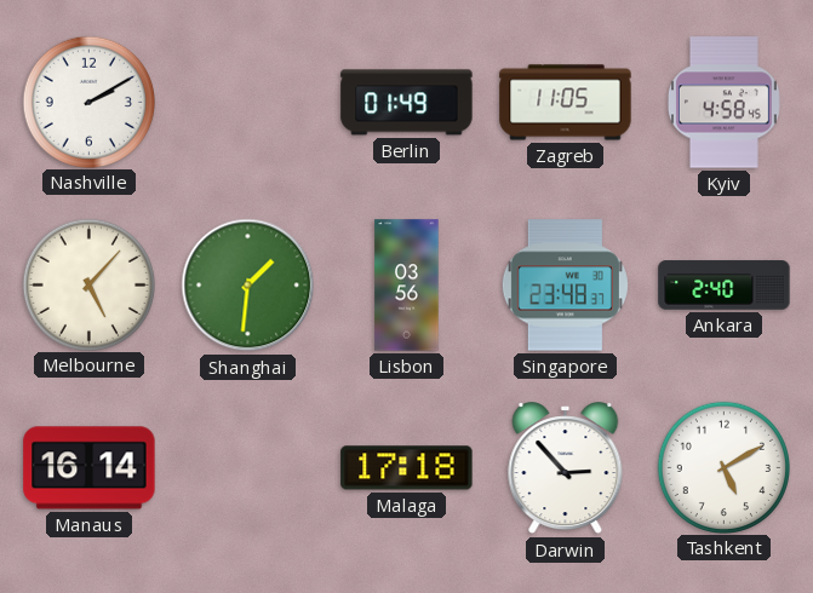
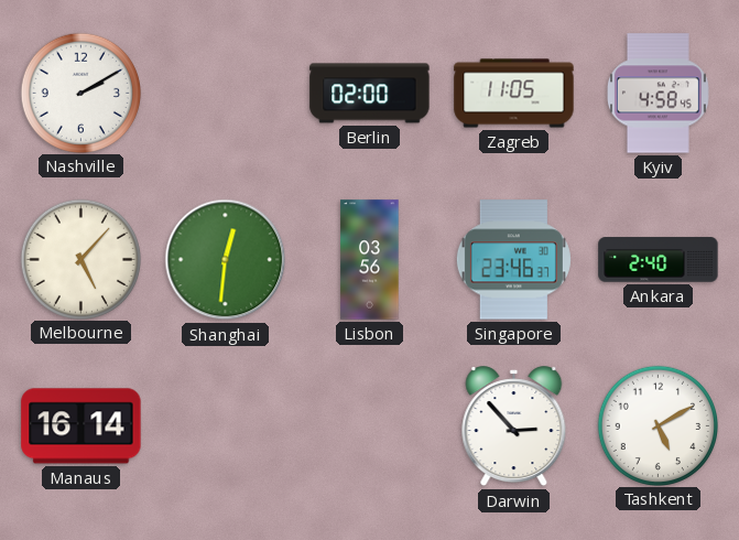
Berlin: 01:49 -> 02:00
Shanghai: 1:31 -> 12:31
Singapore: 23:48 -> 23:46
Malaga: 17:18 -> none
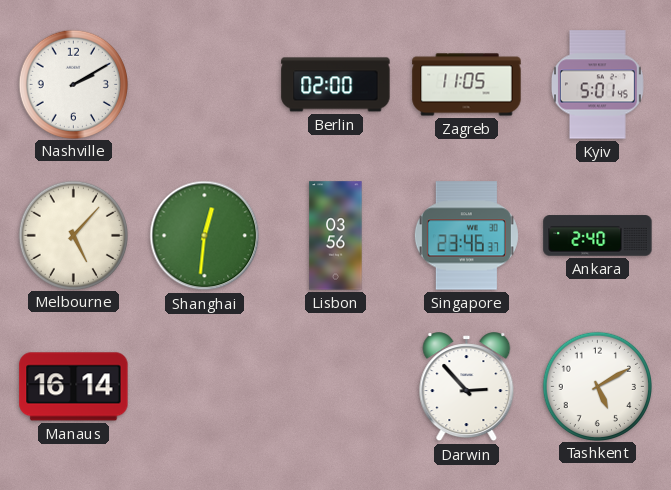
Kyiv: 4:58 -> 5:01
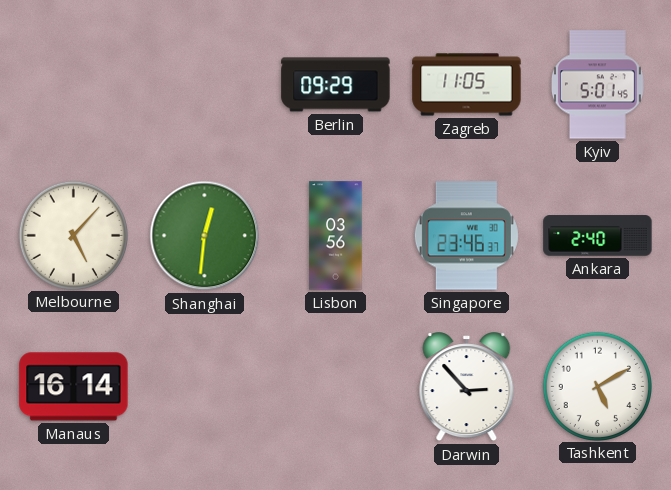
Nashville: 2:10 -> none
Berlin: 02:00 -> 09:29
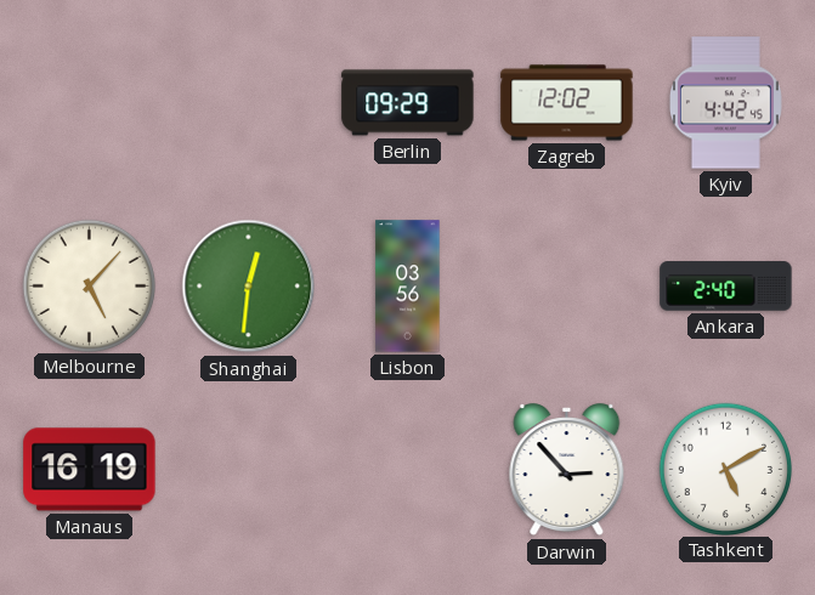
Zagreb: 11:05 -> 12:02
Kyiv: 5:01 -> 4:42
Singapore: 23:46 -> none
Manaus: 16:14 -> 16:19
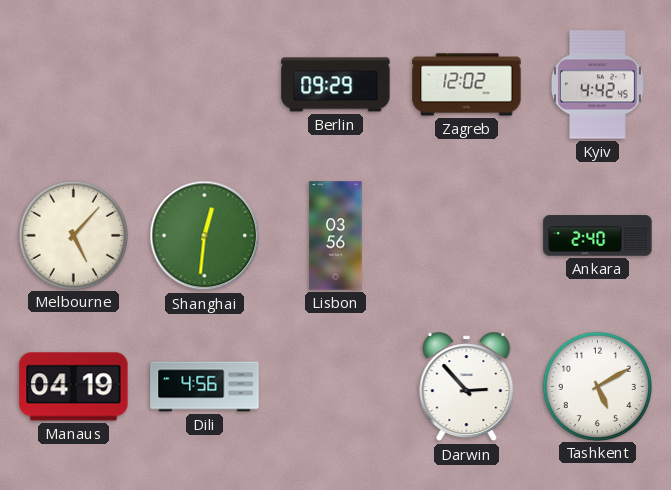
Manaus: 16:19 -> 04:19
Dili: none -> 4:56
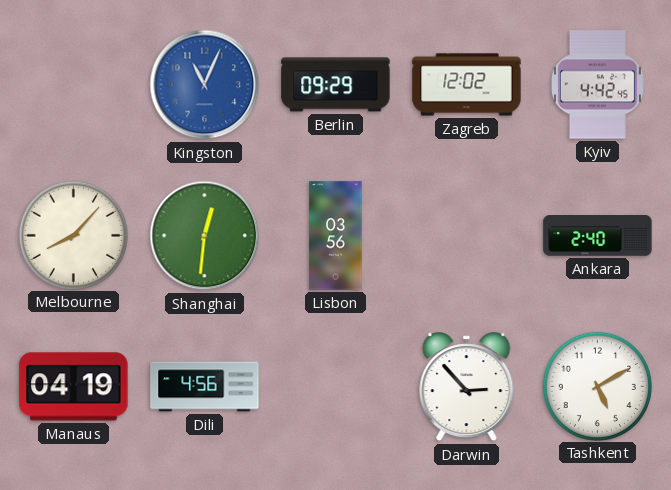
Kingston: none -> 11:04
Melbourne: 5:07 -> 8:07
